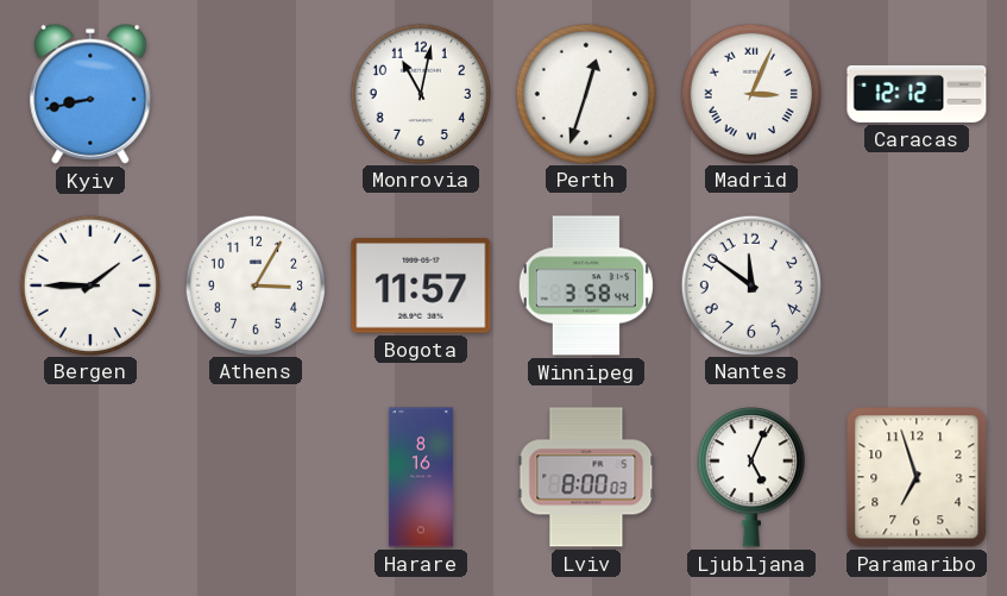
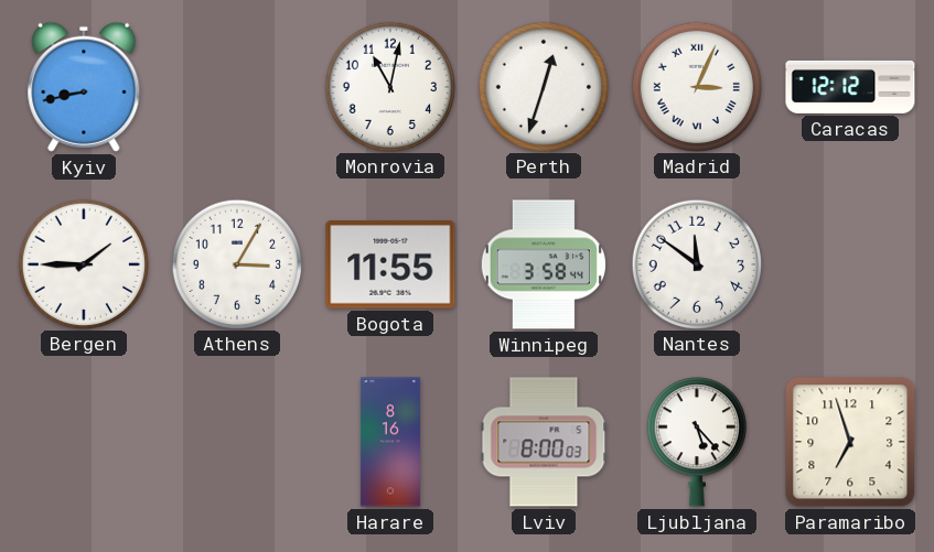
Bogota: 11:57 -> 11:55
Ljubljana: 5:04 -> 5:23
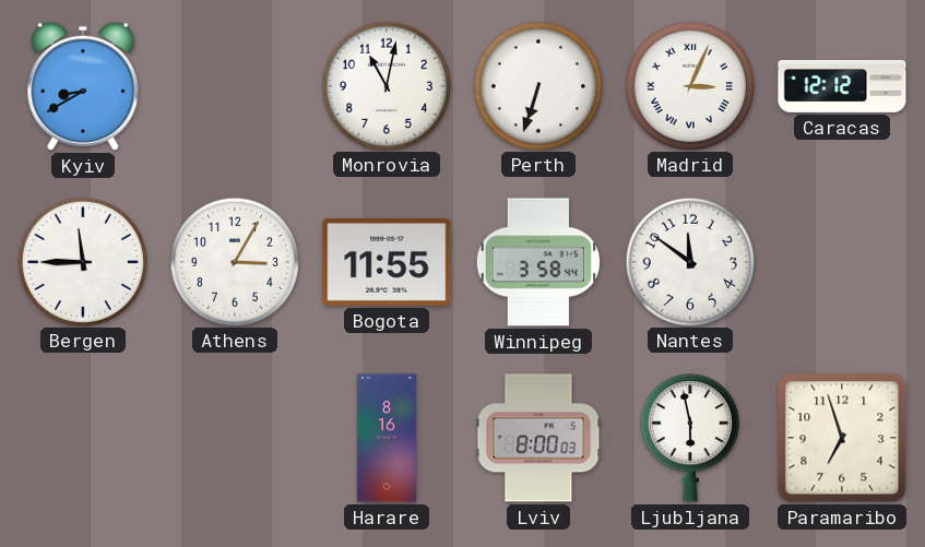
Kyiv: 8:43 -> 8:40
Perth: 12:33 -> 6:33
Bergen: 1:45 -> 11:45
Ljubljana: 5:23 -> 5:58
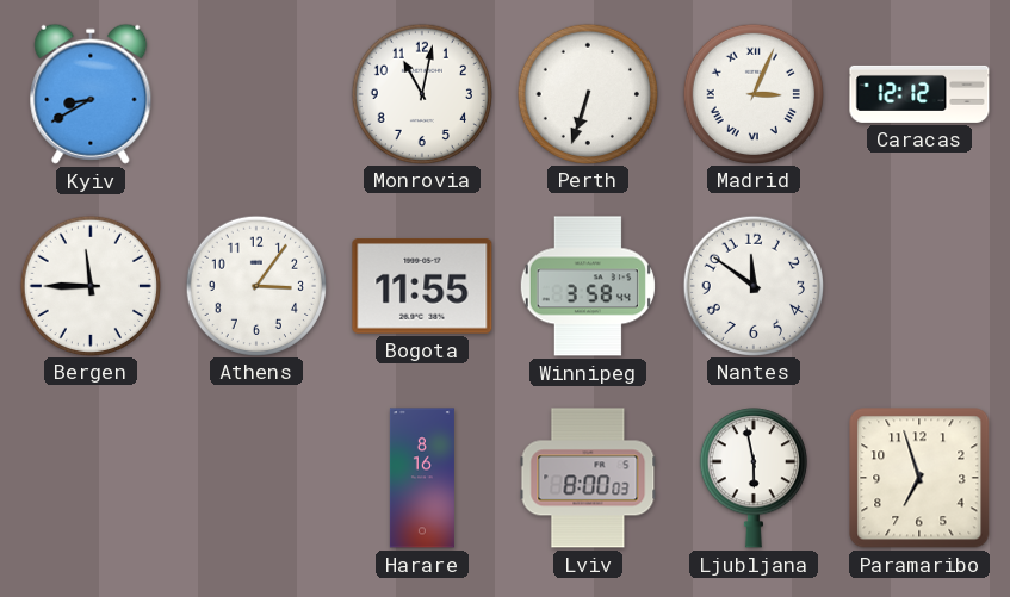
Athens: 3:05 -> 3:06
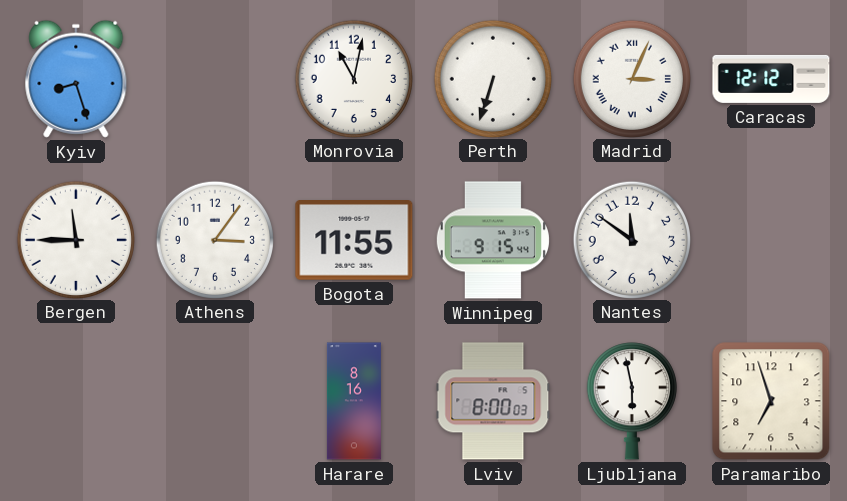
Kyiv: 8:40 -> 8:27
Winnipeg: 3:58 -> 9:15
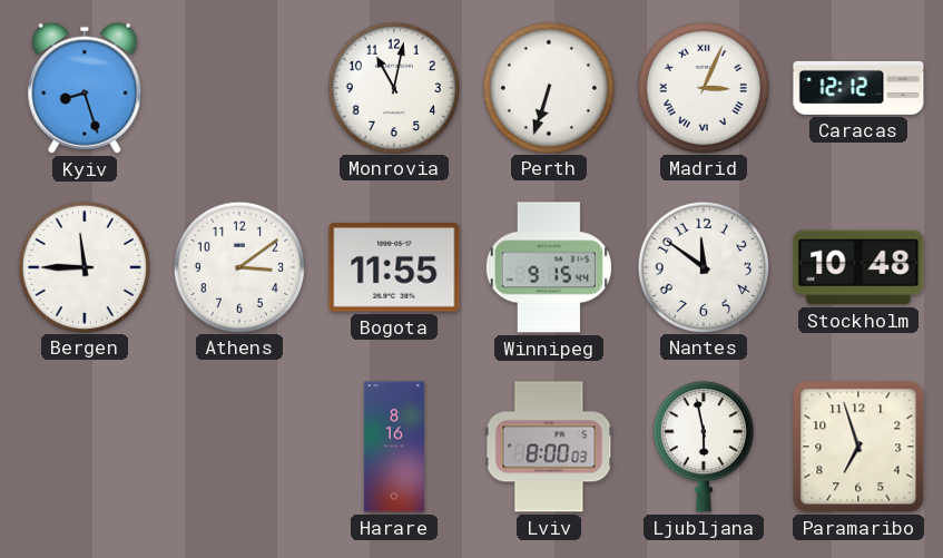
Athens: 3:06 -> 3:09
Stockholm: none -> 10:48
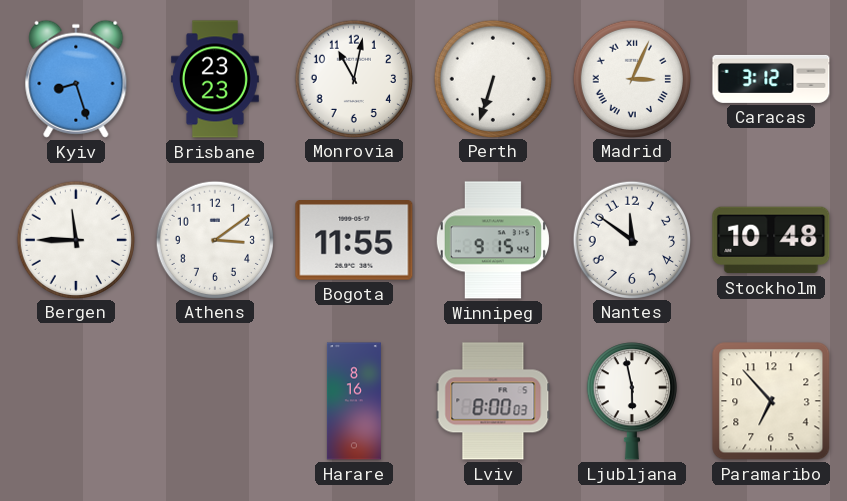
Brisbane: none -> 23:23
Caracas: 12:12 -> 3:12
Paramaribo: 6:57 -> 6:53
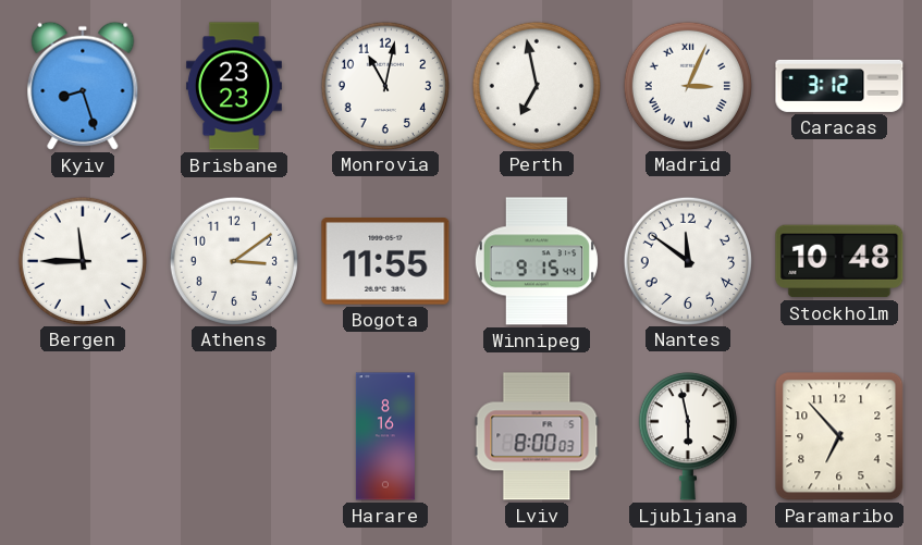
Perth: 6:33 -> 6:58
